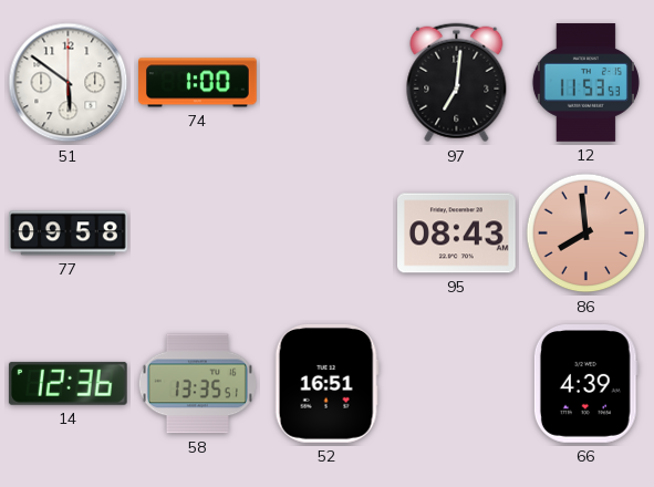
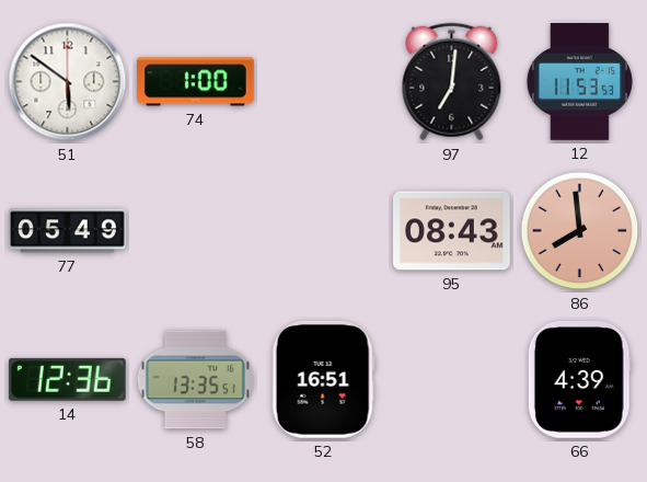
77: 09:58 -> 05:49
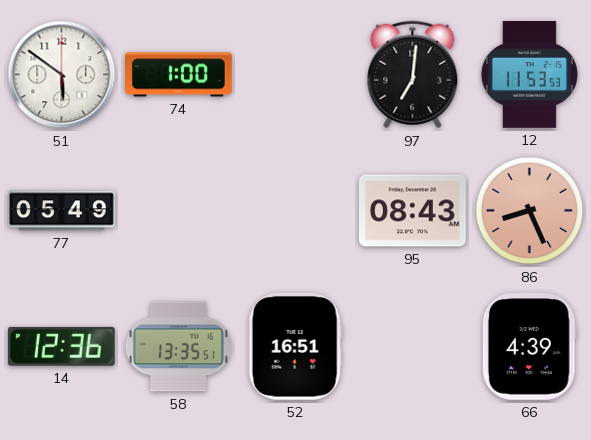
86: 7:59 -> 8:26
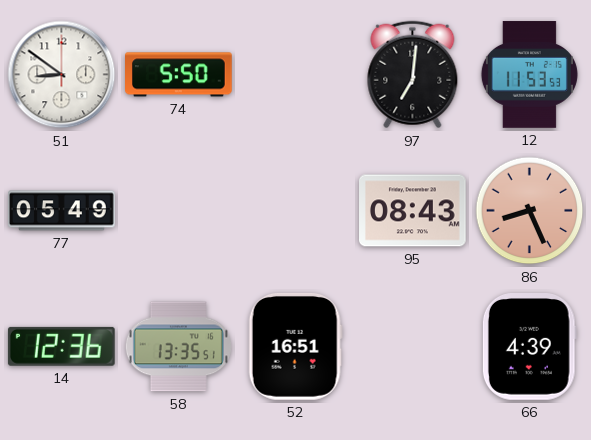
51: 5:51 -> 8:51
74: 1:00 -> 5:50
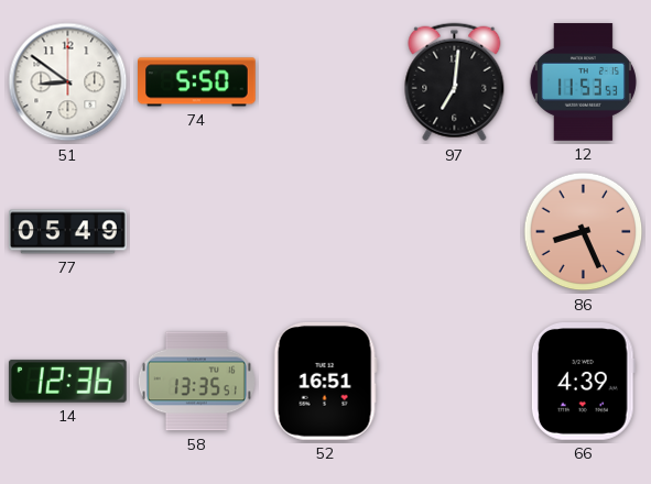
95: 08:43 -> none
